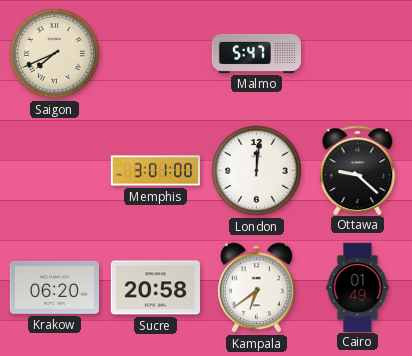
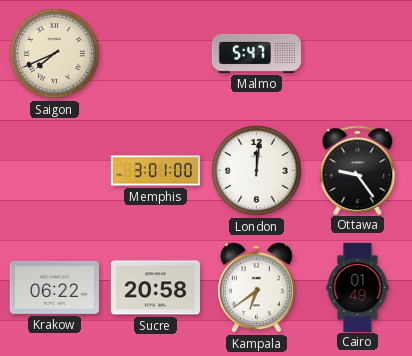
Ottawa: 9:22 -> 9:24
Krakow: 06:20 -> 06:22
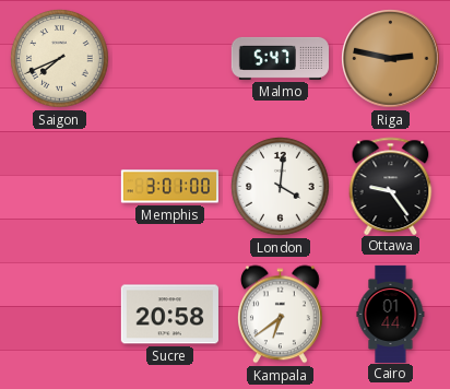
Riga: none -> 2:47
London: 12:01 -> 4:01
Krakow: 06:22 -> none
Cairo: 01:49 -> 01:44
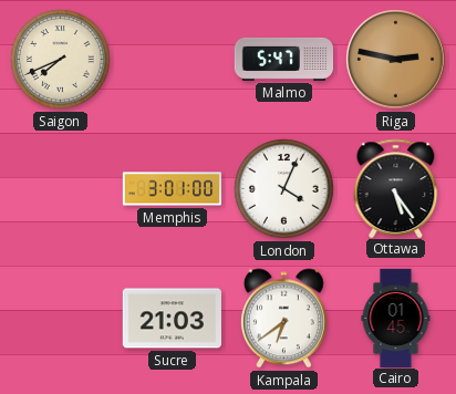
London: 4:01 -> 4:04
Ottawa: 9:24 -> 5:24
Sucre: 20:58 -> 21:03
Cairo: 01:44 -> 01:45
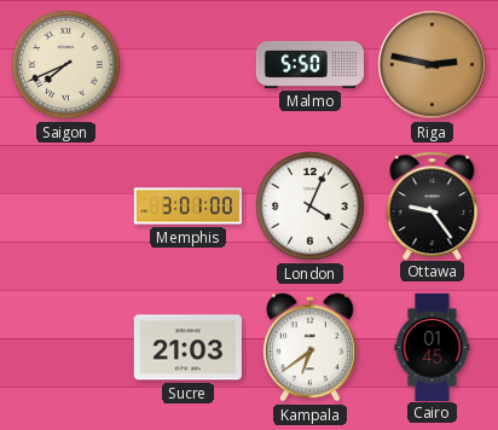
Malmo: 5:47 -> 5:50
Ottawa: 5:24 -> 9:24
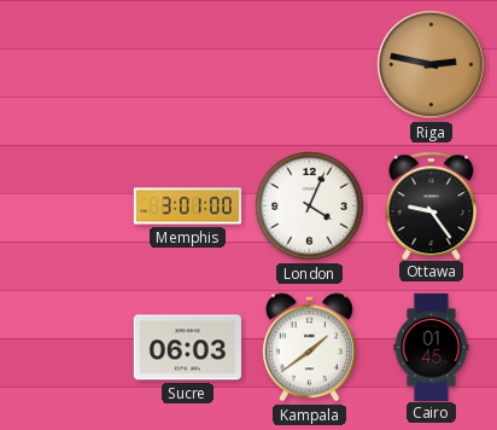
Saigon: 7:41 -> none
Malmo: 5:50 -> none
Sucre: 21:03 -> 06:03
Kampala: 6:39 -> 1:39
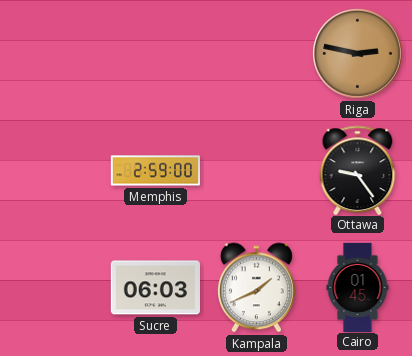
Memphis: 3:01 -> 2:59
London: 4:04 -> none
Kampala: 1:39 -> 1:41
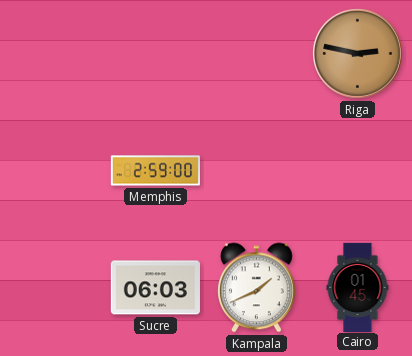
Ottawa: 9:24 -> none
